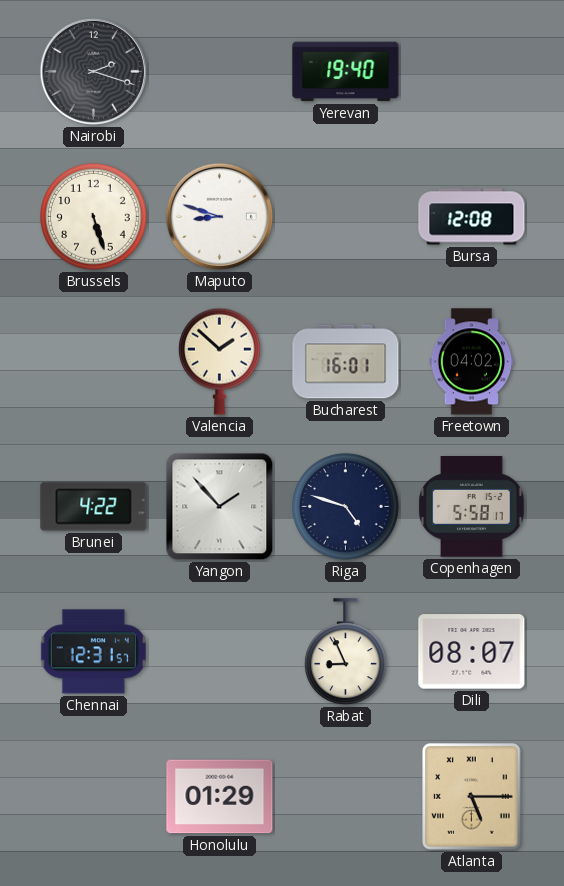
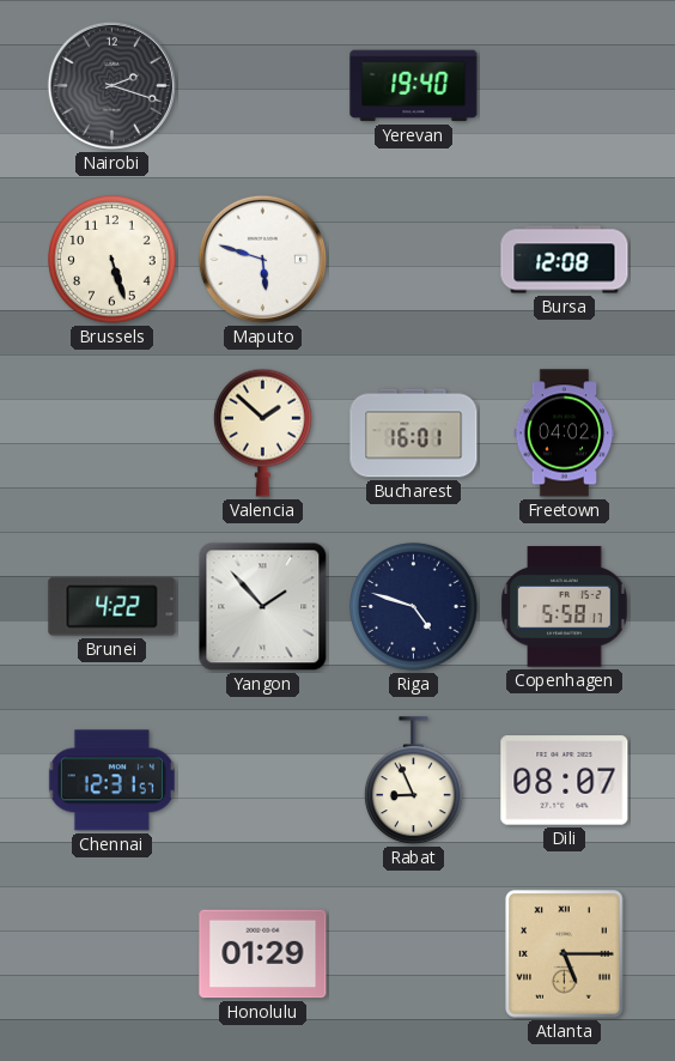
Maputo: 8:48 -> 5:48
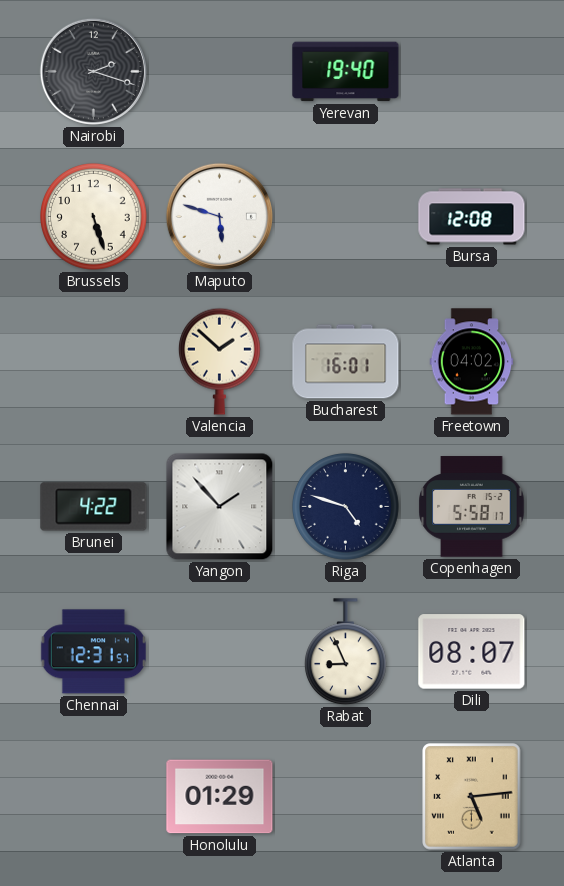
Atlanta: 5:15 -> 5:14
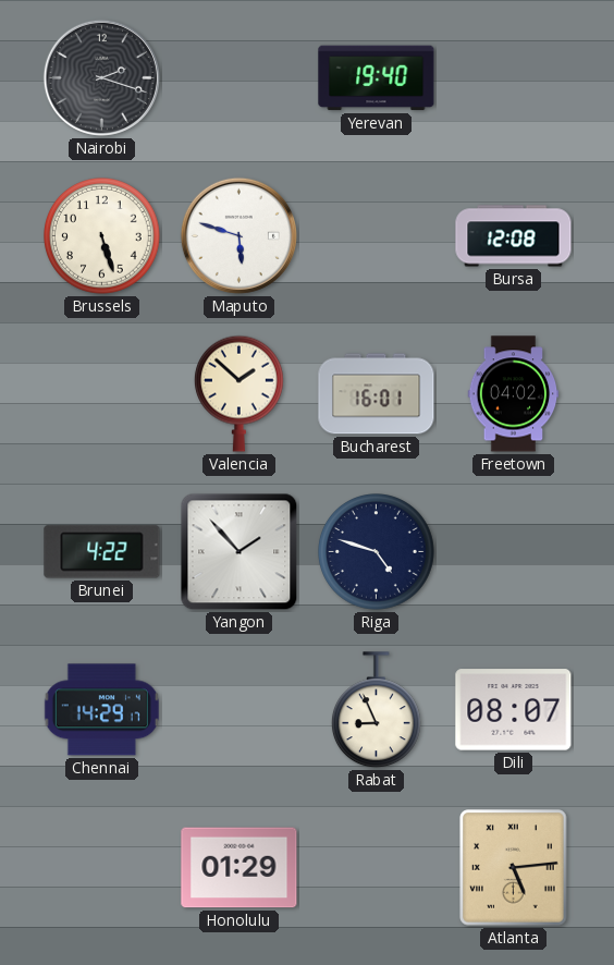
Copenhagen: 5:58 -> none
Chennai: 12:31 -> 14:29
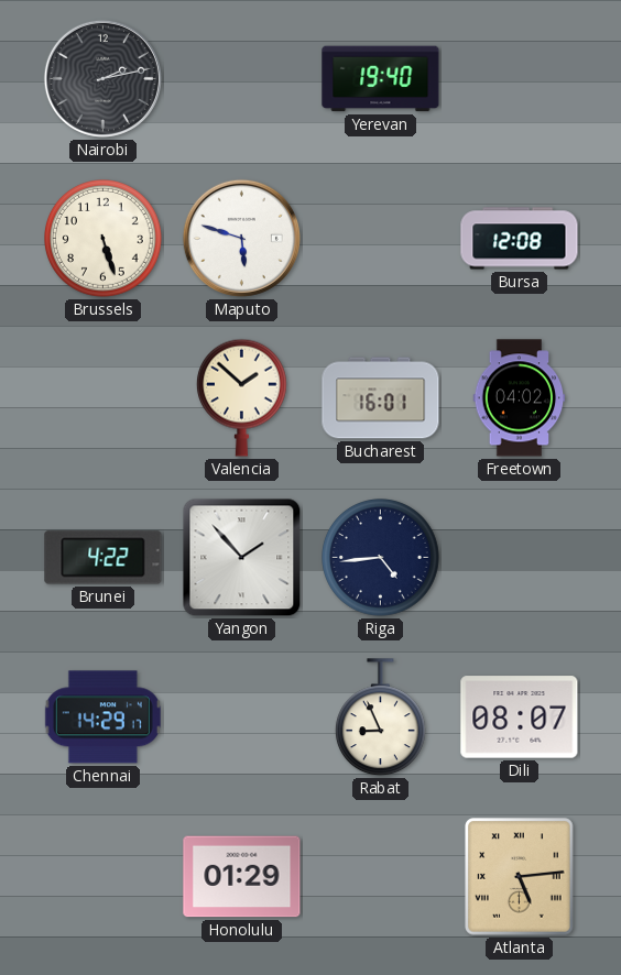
Nairobi: 2:18 -> 2:13
Riga: 4:48 -> 4:44
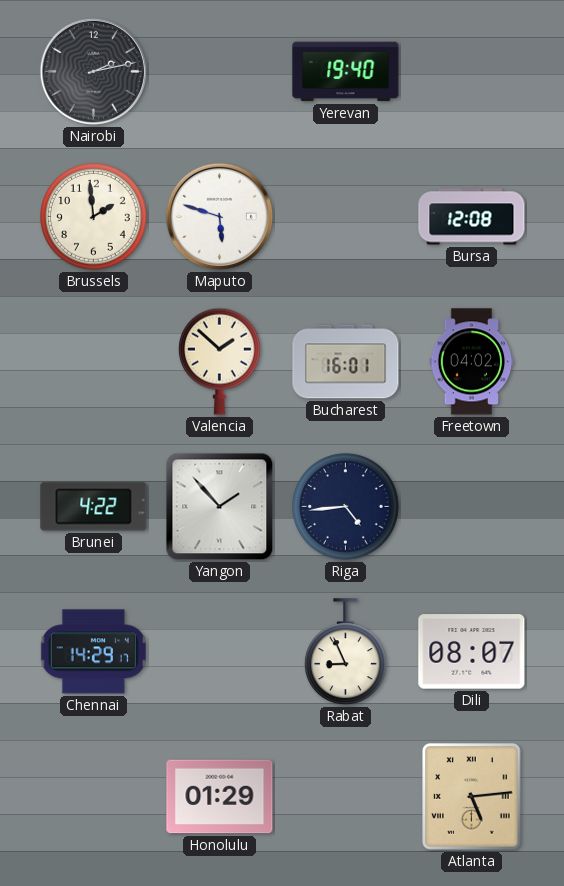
Brussels: 5:27 -> 1:59
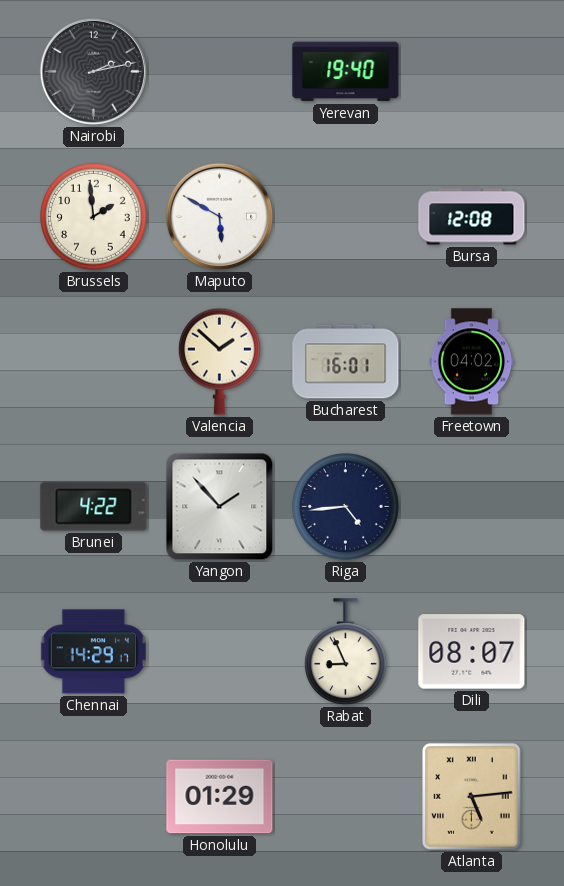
Maputo: 5:48 -> 5:50
